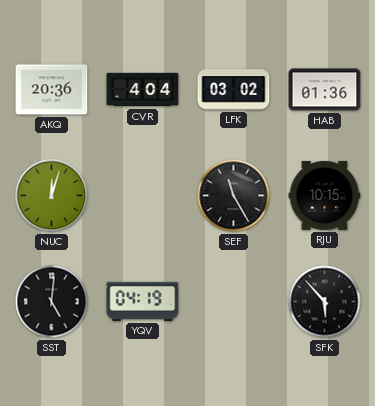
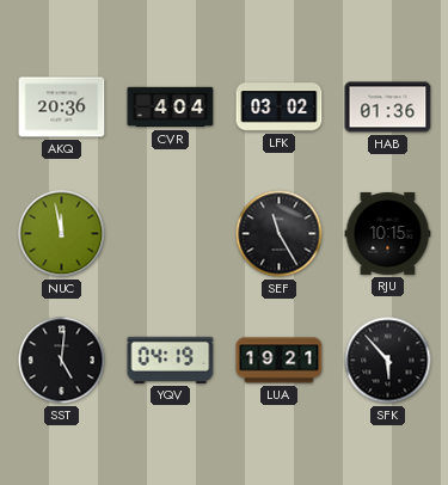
NUC: 12:03 -> 11:58
LUA: none -> 19:21
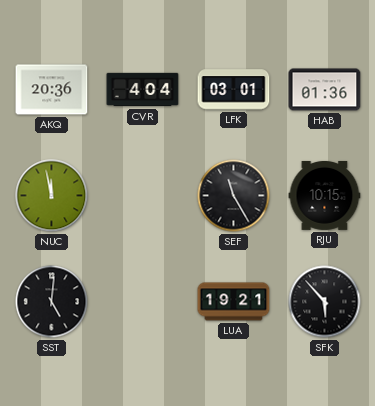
LFK: 03:02 -> 03:01
YQV: 04:19 -> none
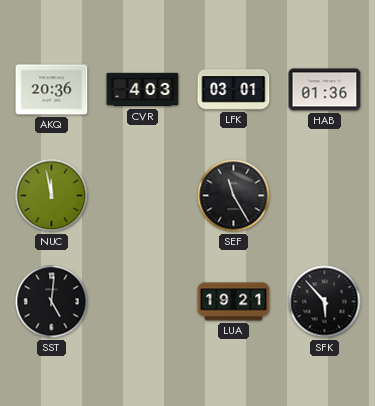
CVR: 4:04 -> 4:03
RJU: 10:15 -> none
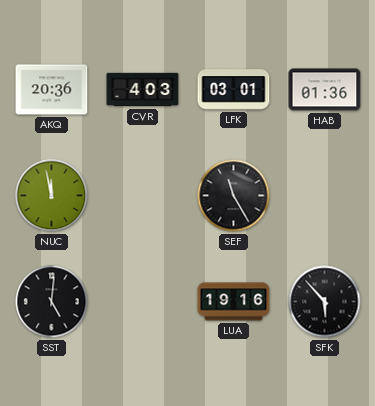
LUA: 19:21 -> 19:16
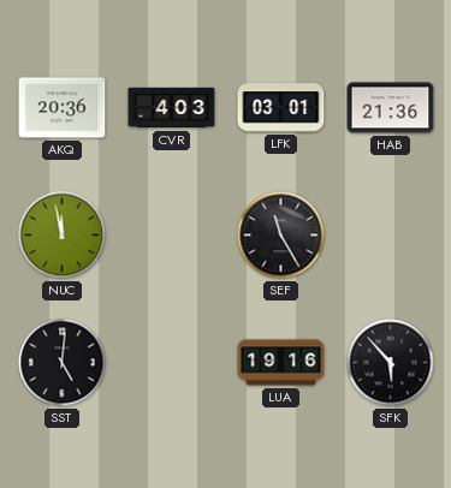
HAB: 01:36 -> 21:36
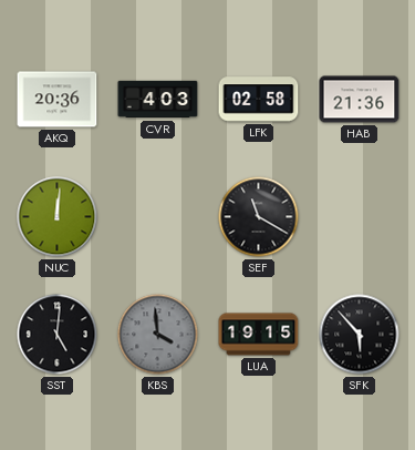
LFK: 03:01 -> 02:58
NUC: 11:58 -> 12:01
SEF: 11:25 -> 11:20
KBS: none -> 3:59
LUA: 19:16 -> 19:15
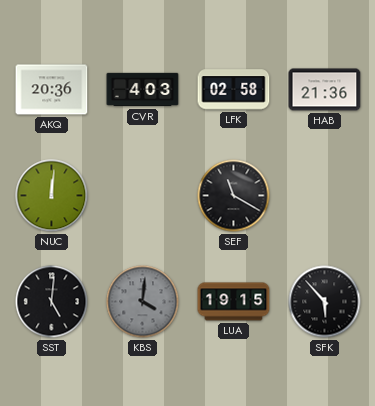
KBS: 3:59 -> 4:01
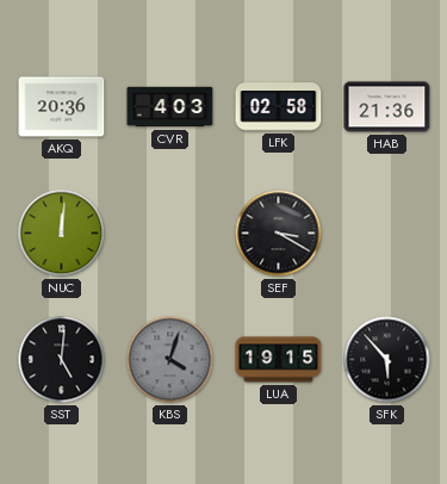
SEF: 11:20 -> 3:20
KBS: 4:01 -> 4:03
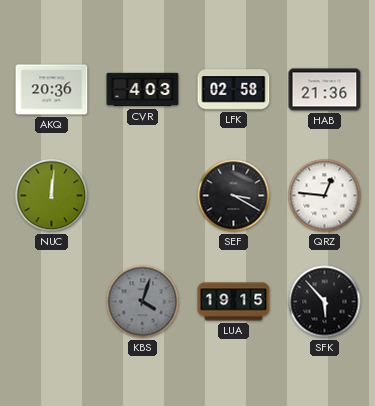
QRZ: none -> 12:46
SST: 5:01 -> none
